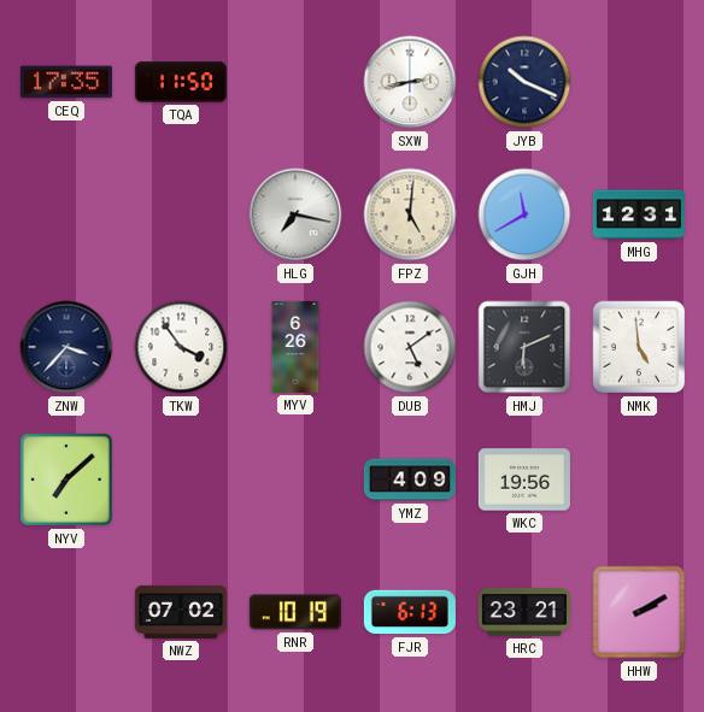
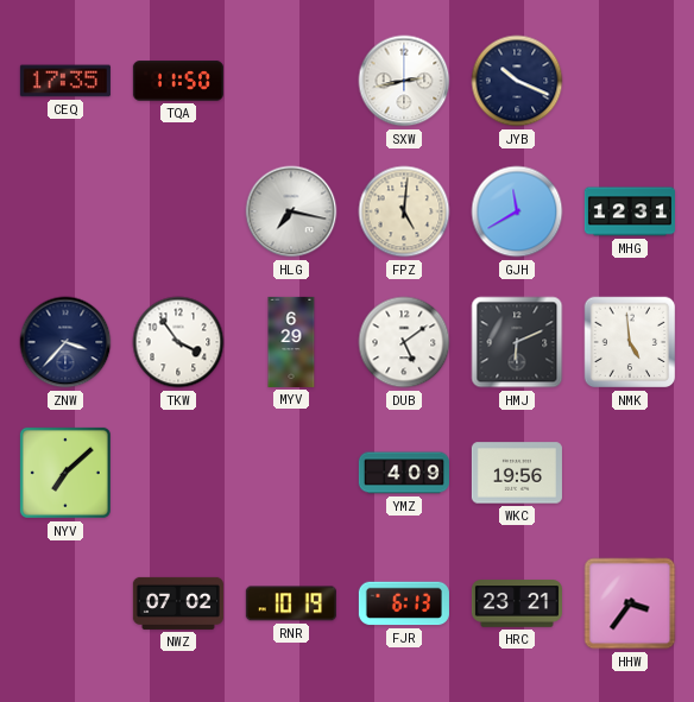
MYV: 6:26 -> 6:29
HHW: 2:10 -> 3:36
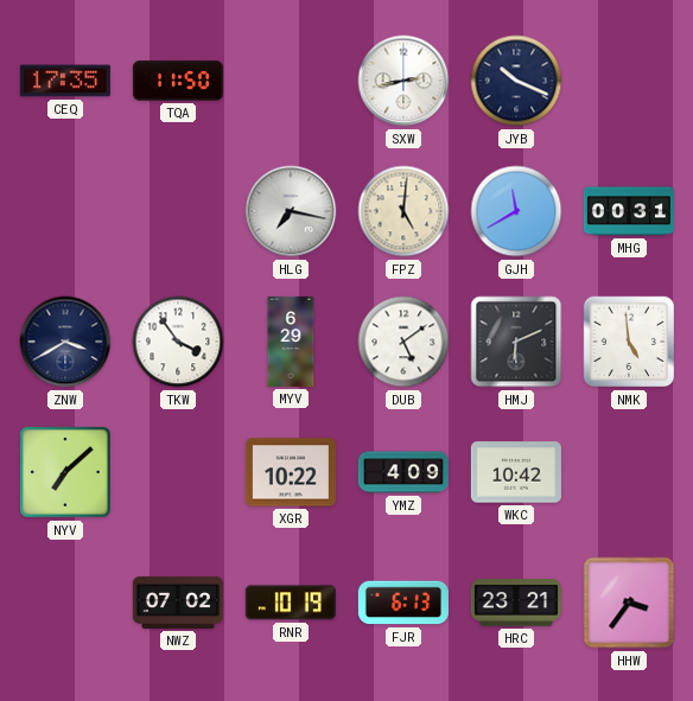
MHG: 12:31 -> 00:31
ZNW: 3:37 -> 3:40
XGR: none -> 10:22
WKC: 19:56 -> 10:42
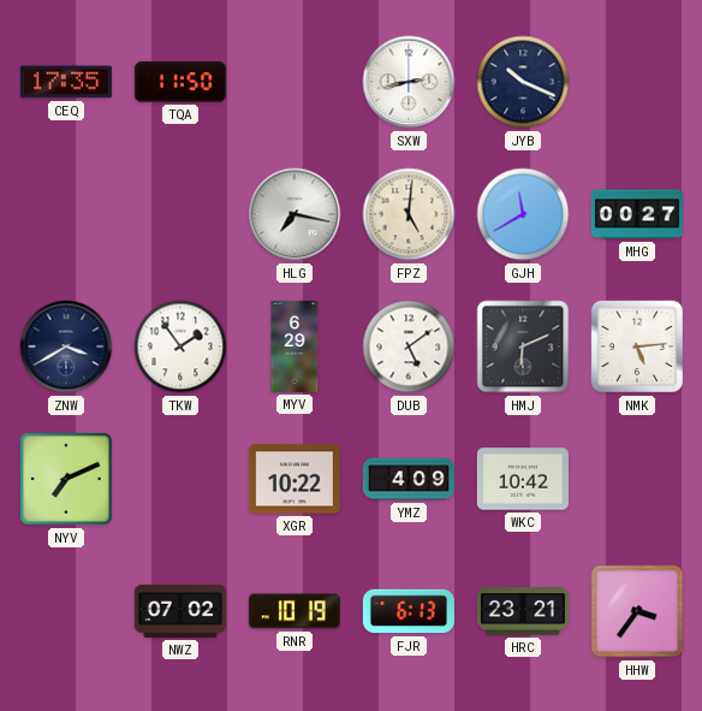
MHG: 00:31 -> 00:27
TKW: 3:54 -> 1:54
NMK: 4:59 -> 5:14
NYV: 7:08 -> 7:11
